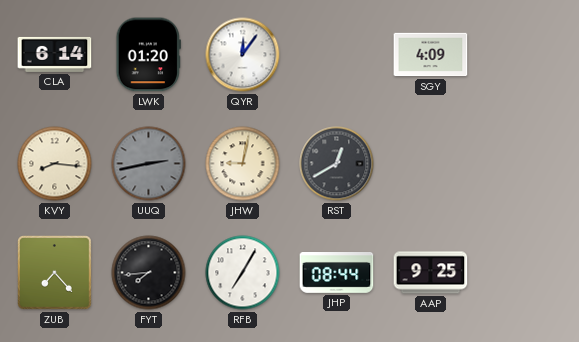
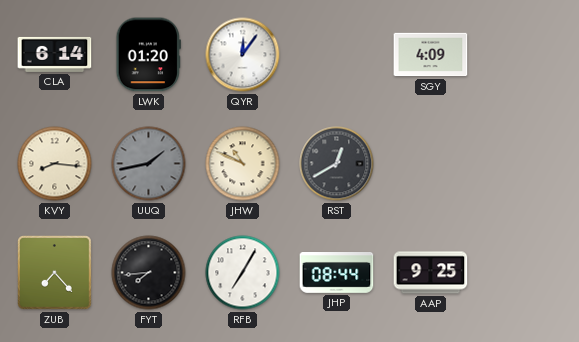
UUQ: 2:43 -> 1:43
JHW: 9:02 -> 10:49
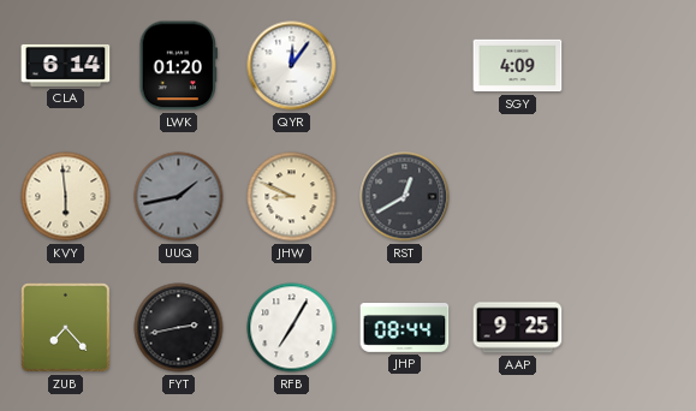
KVY: 8:16 -> 5:59
JHW: 10:49 -> 8:49
FYT: 7:44 -> 2:43
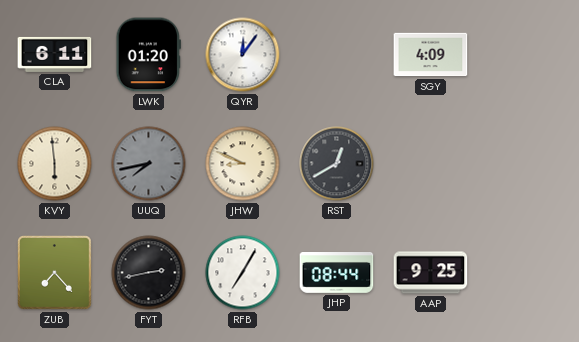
CLA: 6:14 -> 6:11
UUQ: 1:43 -> 7:43
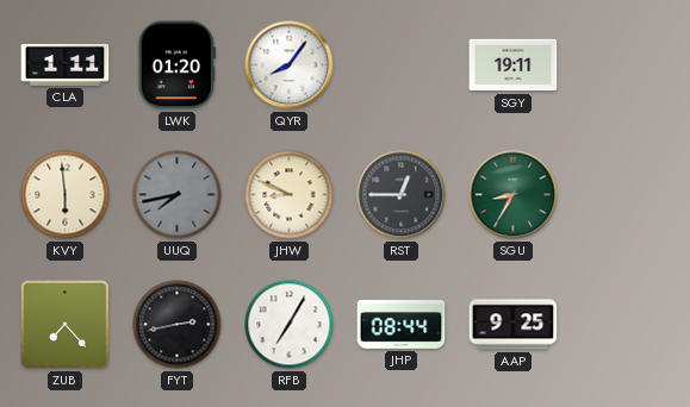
CLA: 6:11 -> 1:11
QYR: 12:06 -> 8:06
SGY: 4:09 -> 19:11
RST: 12:40 -> 12:45
SGU: none -> 8:35
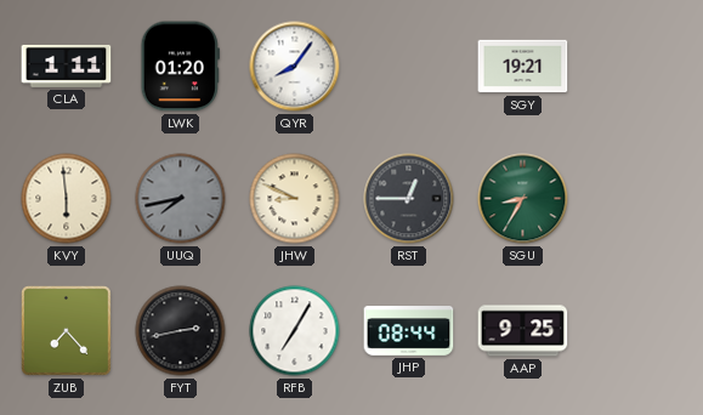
SGY: 19:11 -> 19:21
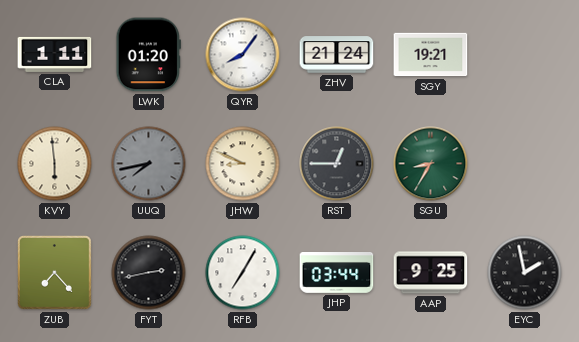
ZHV: none -> 21:24
JHP: 08:44 -> 03:44
EYC: none -> 1:58
